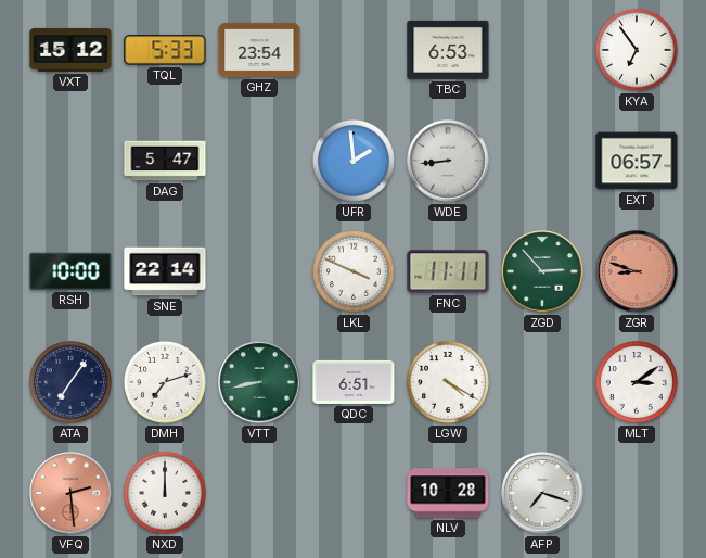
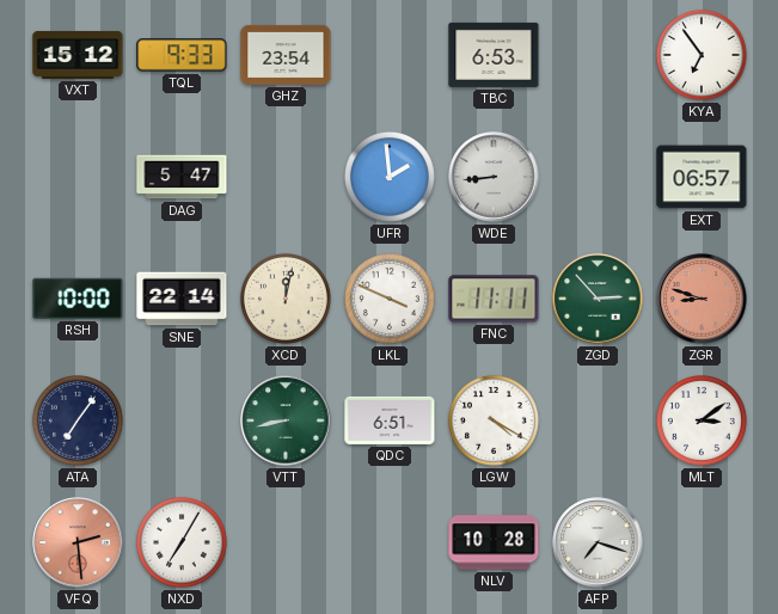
TQL: 5:33 -> 9:33
XCD: none -> 12:02
DMH: 7:12 -> none
NXD: 12:00 -> 7:05
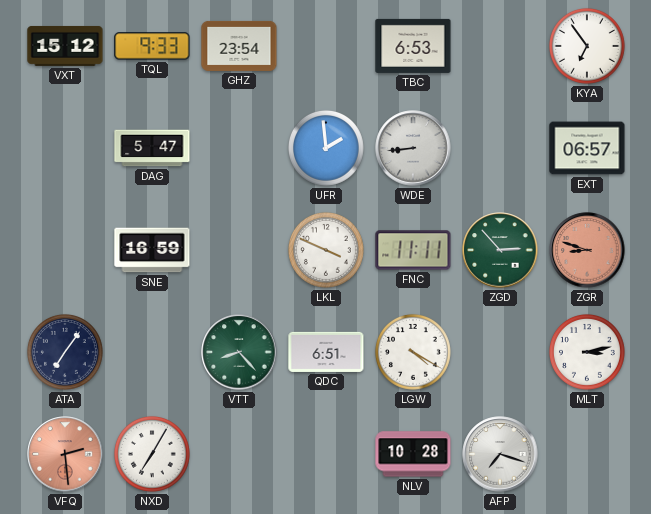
RSH: 10:00 -> none
SNE: 22:14 -> 16:59
XCD: 12:02 -> none
VTT: 8:43 -> 8:23
MLT: 3:09 -> 3:13
